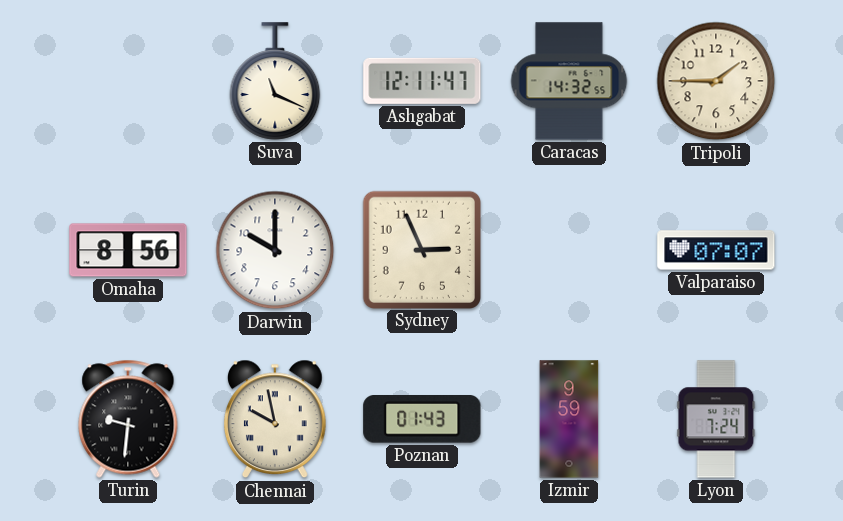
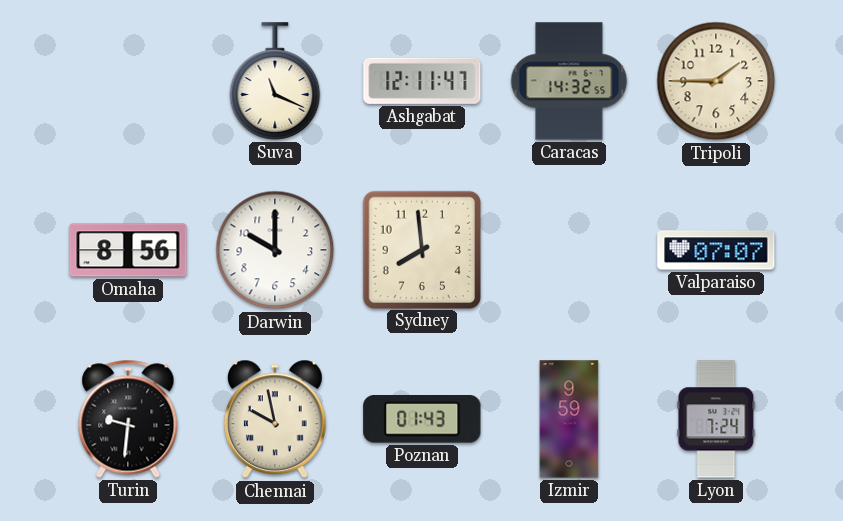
Sydney: 2:56 -> 7:59
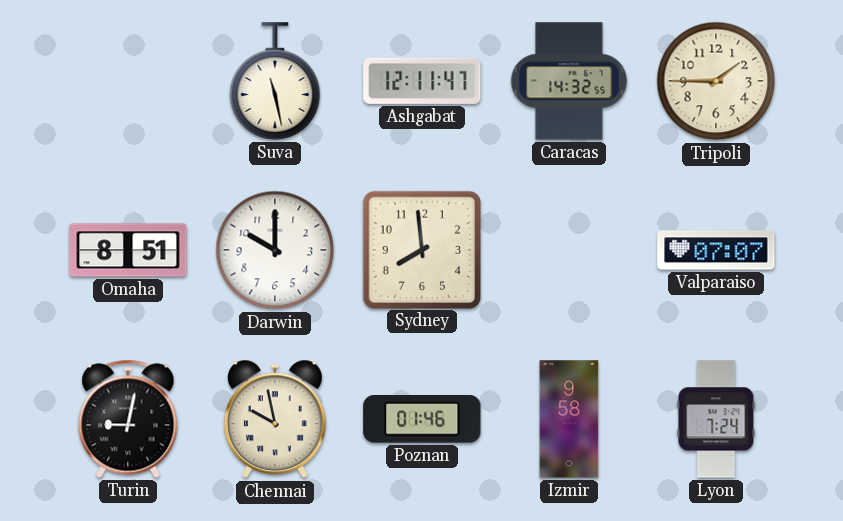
Suva: 11:19 -> 11:28
Omaha: 8:56 -> 8:51
Turin: 9:31 -> 9:02
Poznan: 01:43 -> 01:46
Izmir: 9:59 -> 9:58
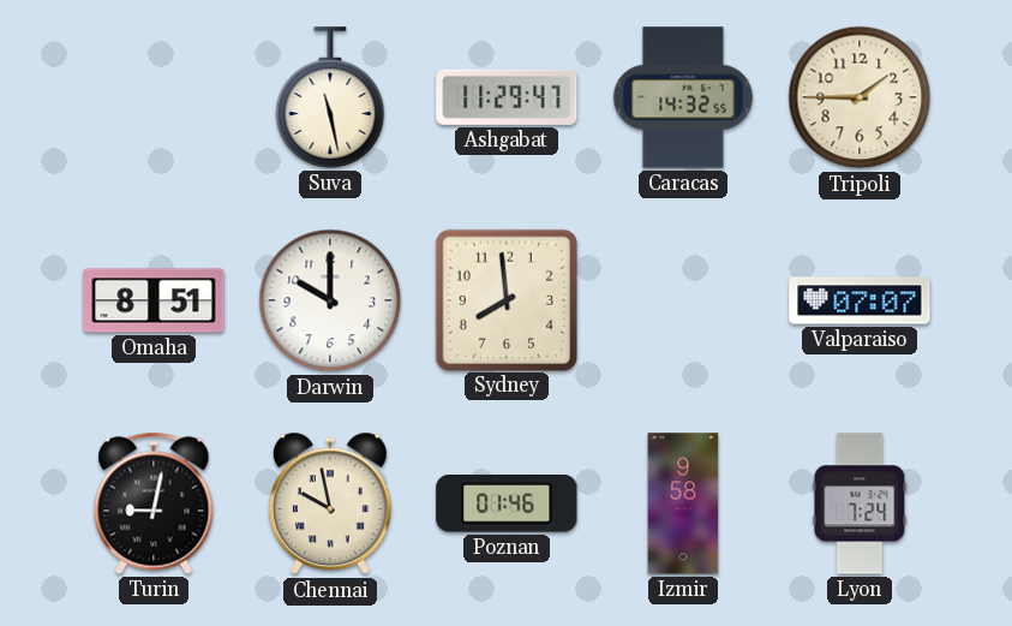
Ashgabat: 12:11 -> 11:29
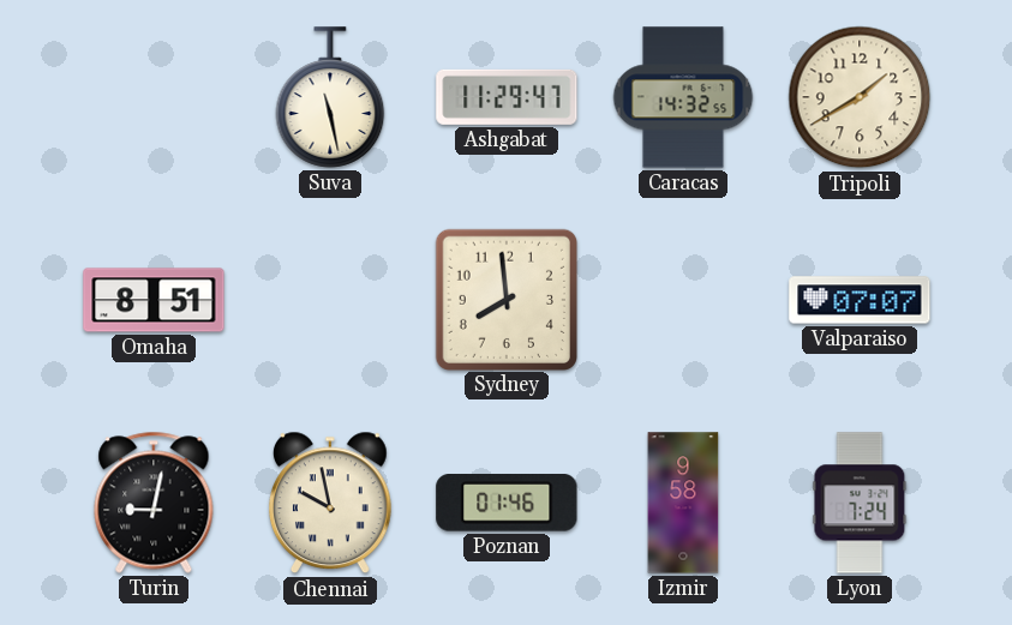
Tripoli: 1:45 -> 1:40
Darwin: 10:00 -> none
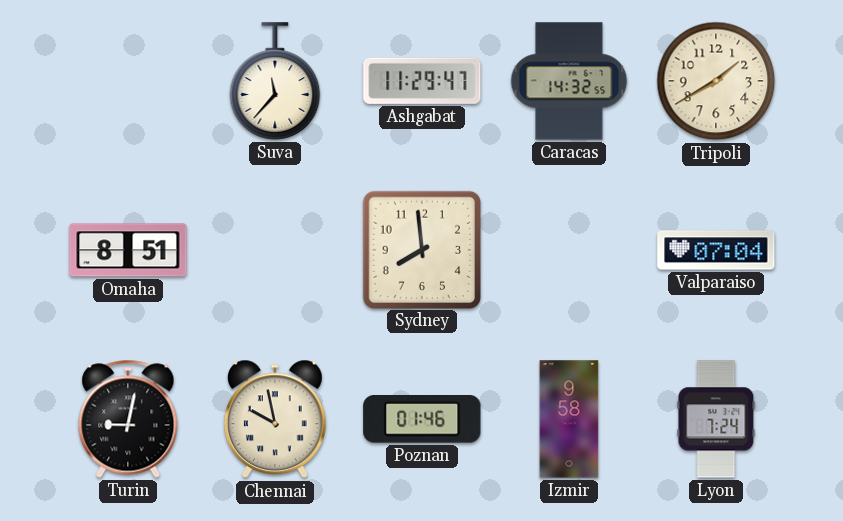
Suva: 11:28 -> 11:37
Valparaiso: 07:07 -> 07:04
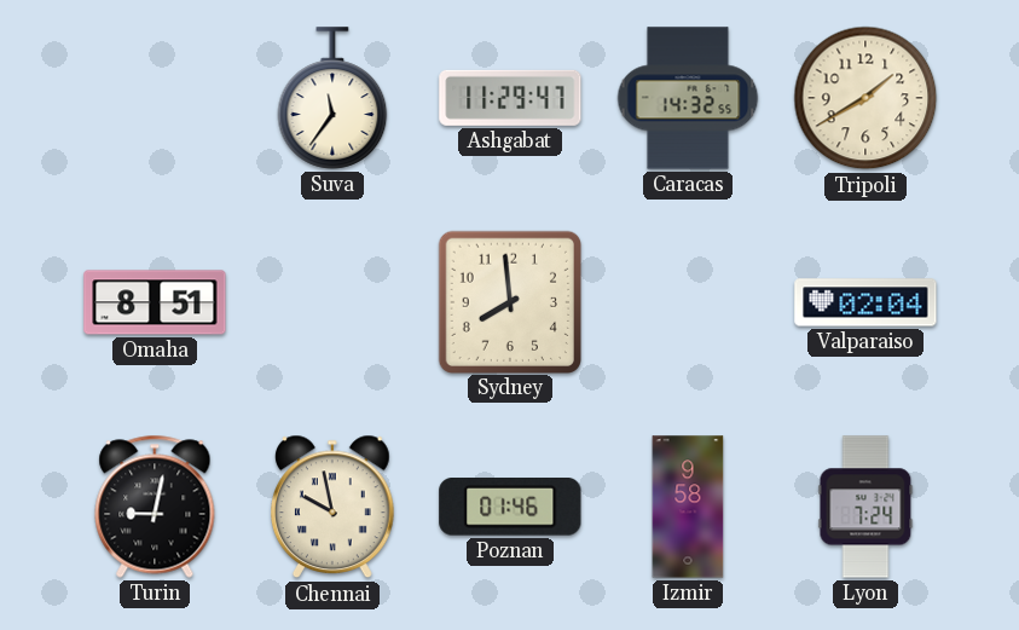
Suva: 11:37 -> 11:36
Valparaiso: 07:04 -> 02:04
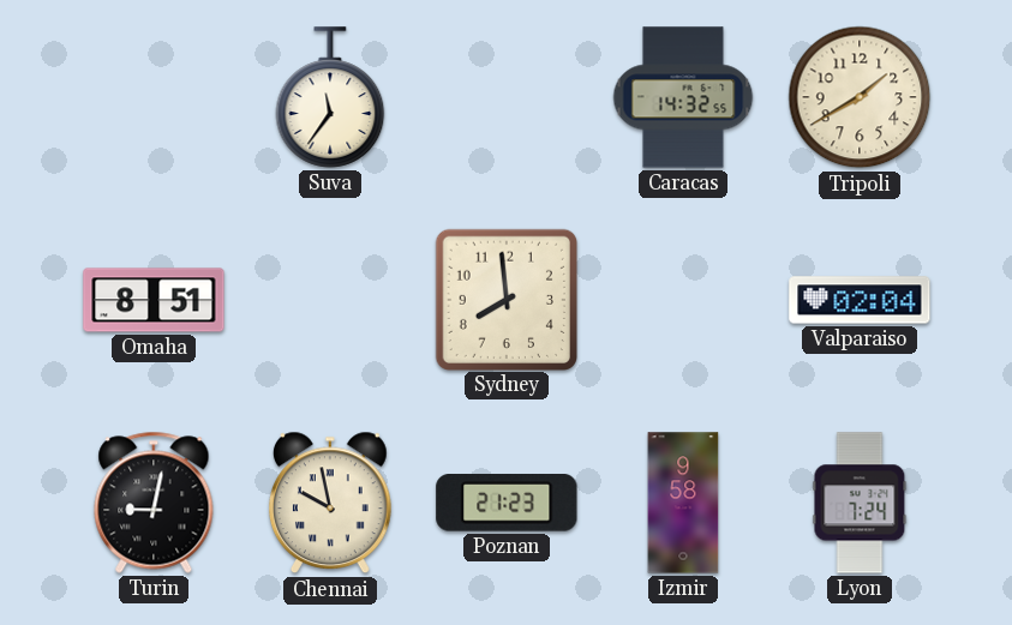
Ashgabat: 11:29 -> none
Poznan: 01:46 -> 21:23
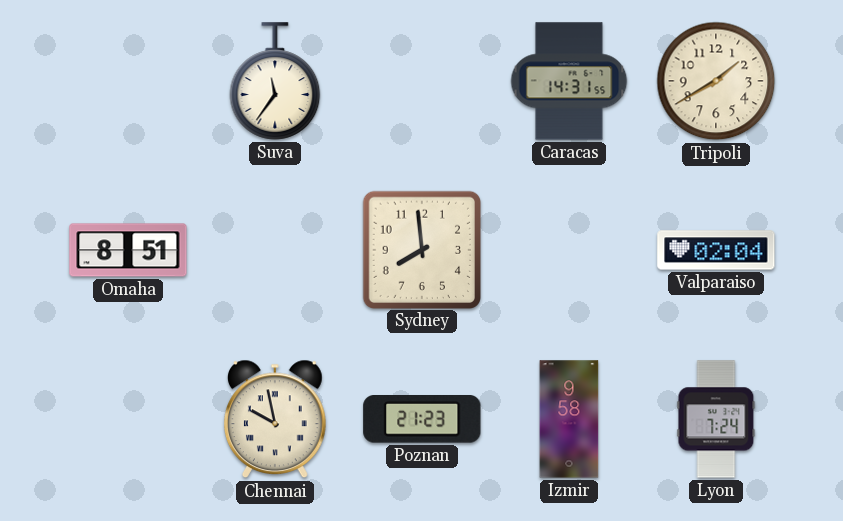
Caracas: 14:32 -> 14:31
Turin: 9:02 -> none
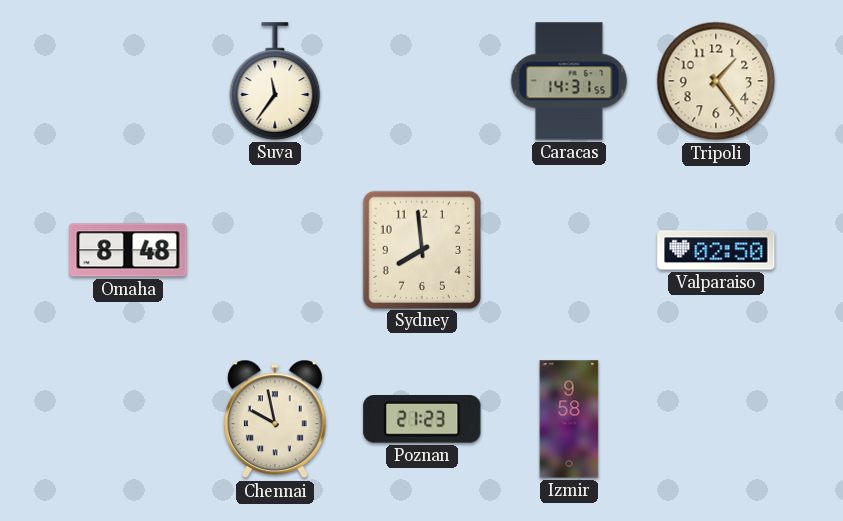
Tripoli: 1:40 -> 1:24
Omaha: 8:51 -> 8:48
Valparaiso: 02:04 -> 02:50
Lyon: 7:24 -> none
